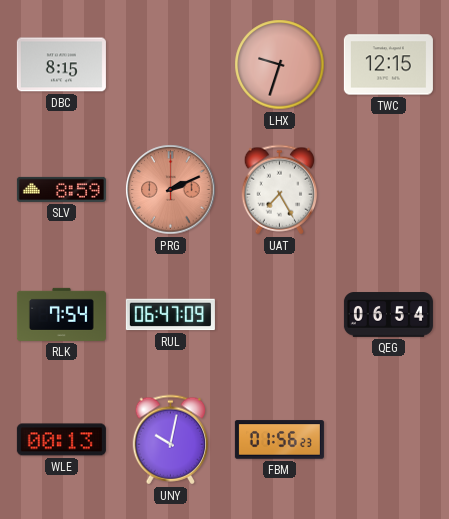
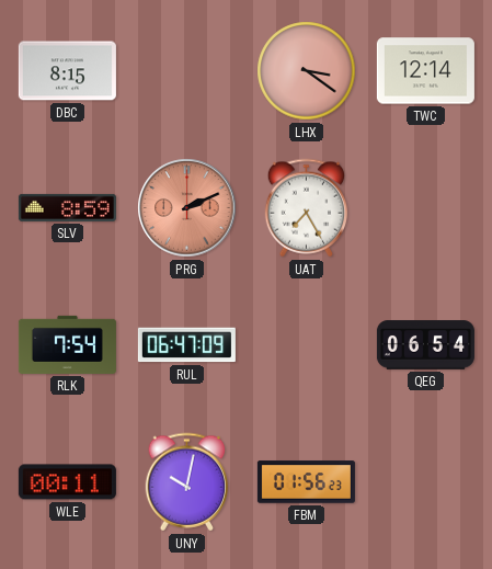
LHX: 9:33 -> 3:21
TWC: 12:15 -> 12:14
WLE: 00:13 -> 00:11
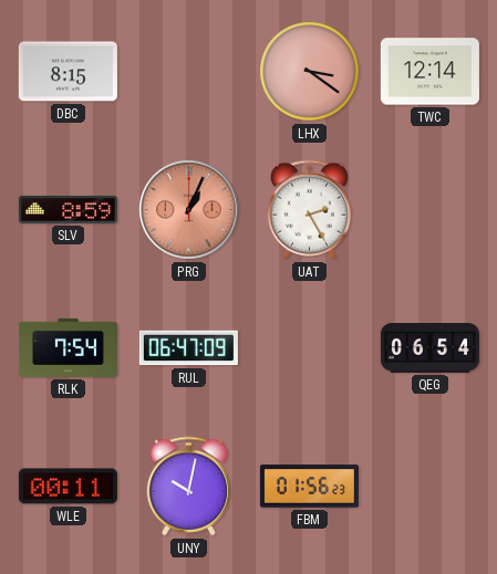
PRG: 2:11 -> 1:04
UAT: 7:25 -> 2:25
